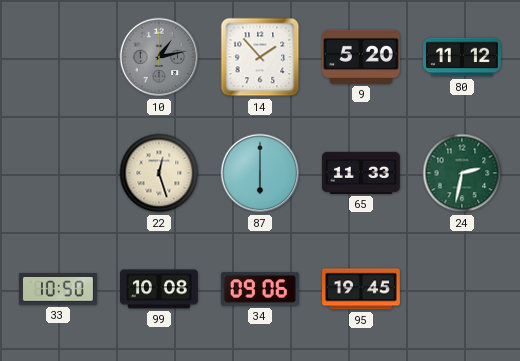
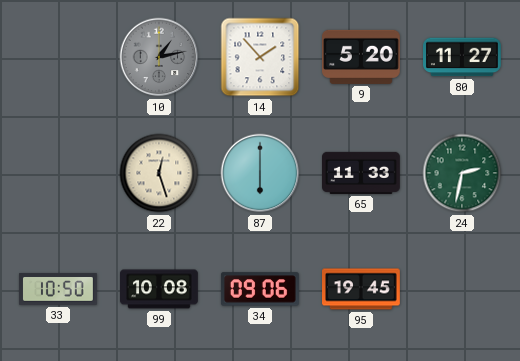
80: 11:12 -> 11:27
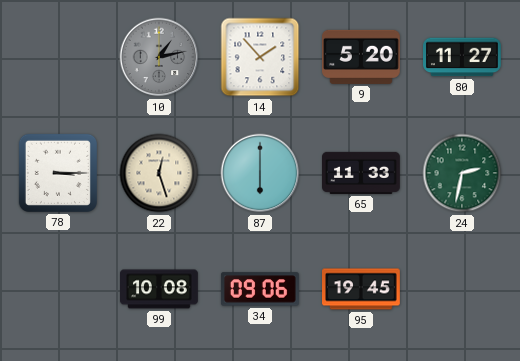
78: none -> 3:15
33: 10:50 -> none
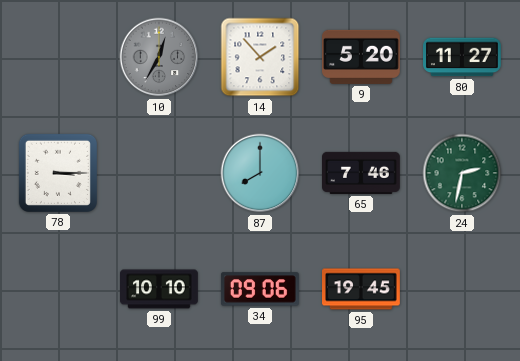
10: 1:13 -> 12:35
22: 12:27 -> none
87: 6:00 -> 8:00
65: 11:33 -> 7:46
99: 10:08 -> 10:10
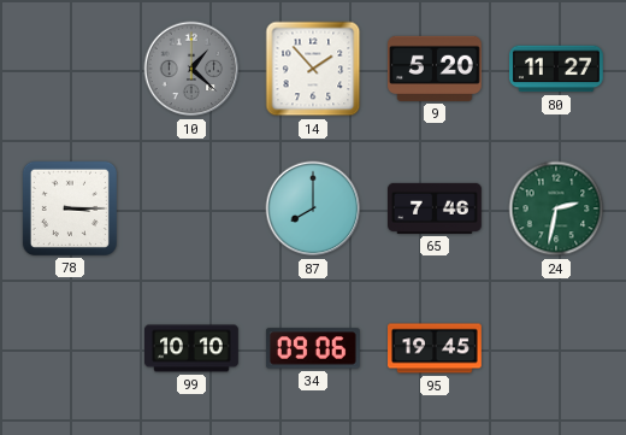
10: 12:35 -> 1:22
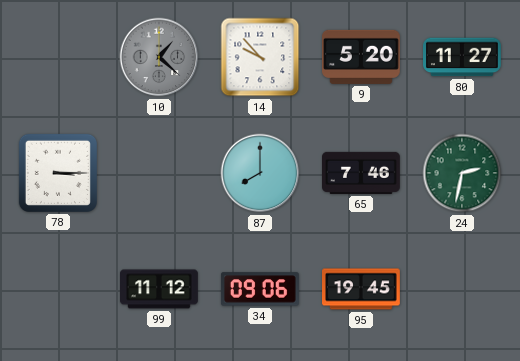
14: 1:53 -> 9:53
99: 10:10 -> 11:12
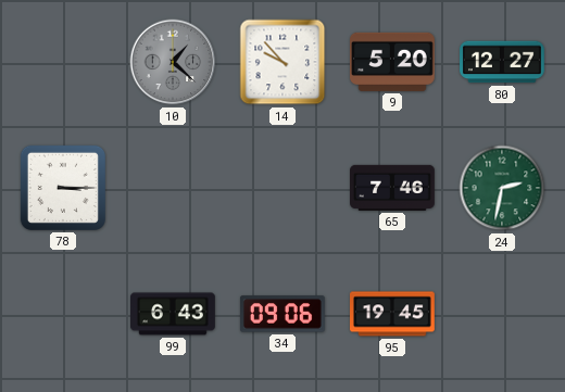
80: 11:27 -> 12:27
87: 8:00 -> none
99: 11:12 -> 6:43
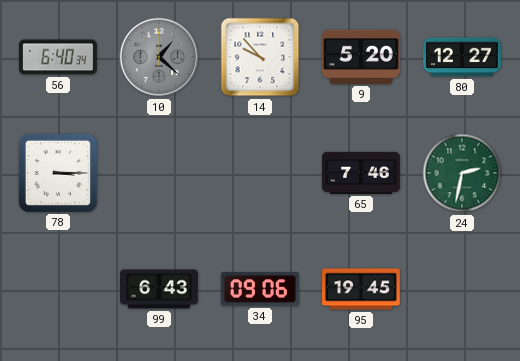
56: none -> 6:40
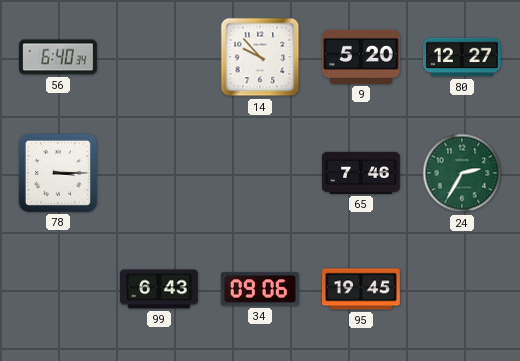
10: 1:22 -> none
24: 2:32 -> 2:35
